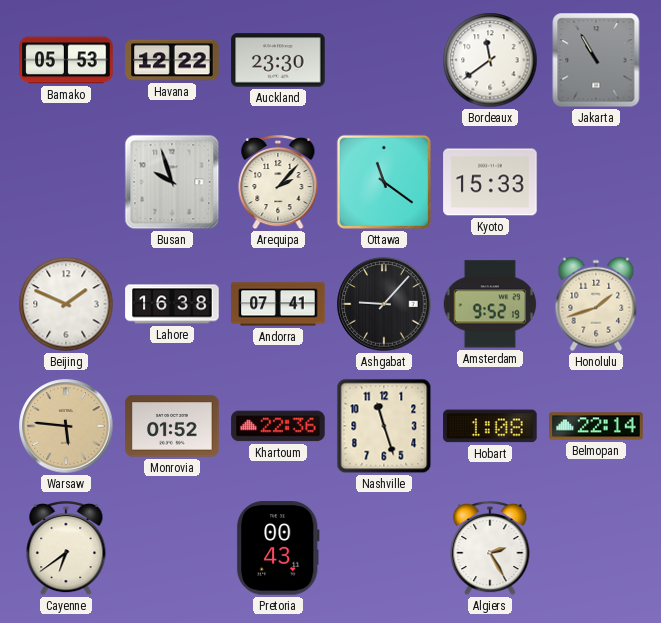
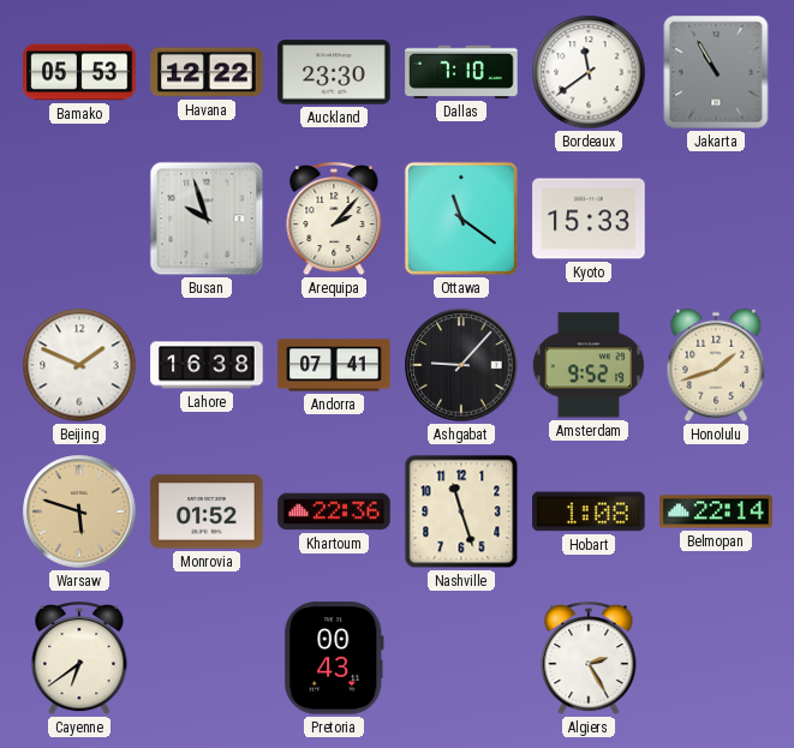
Dallas: none -> 7:10
Warsaw: 5:46 -> 5:48
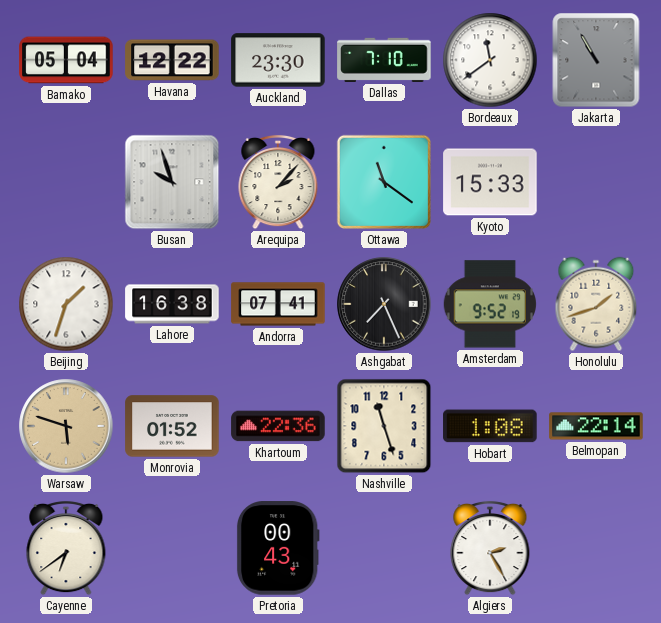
Bamako: 05:53 -> 05:04
Beijing: 1:49 -> 1:33
Ashgabat: 9:07 -> 7:26
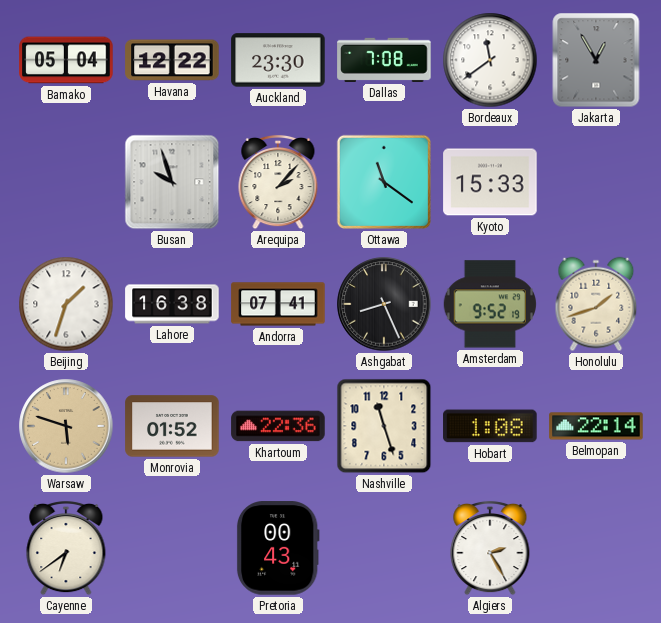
Dallas: 7:10 -> 7:08
Jakarta: 10:55 -> 12:55
Ashgabat: 7:26 -> 8:26
